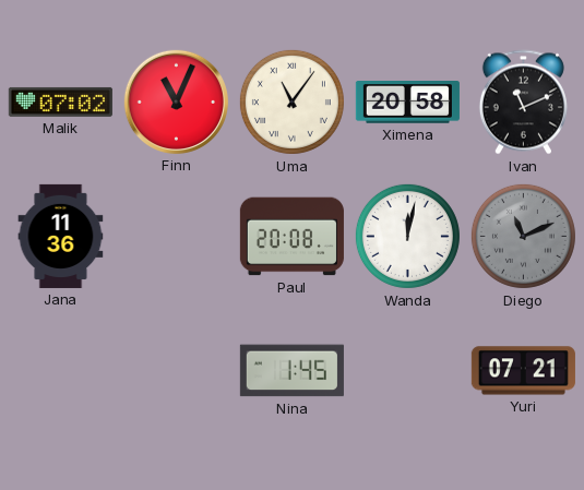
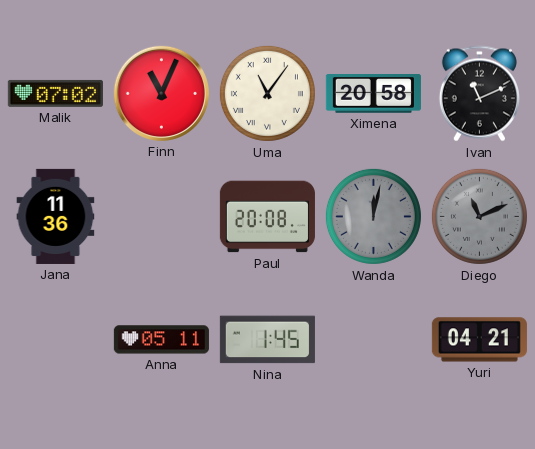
Wanda dial: white -> grey
Anna: none -> 05:11
Yuri: 07:21 -> 04:21
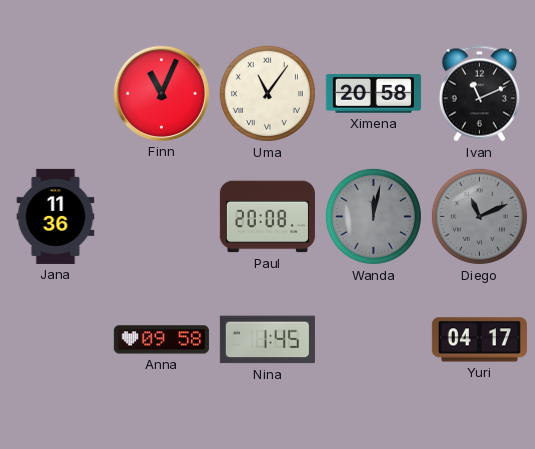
Malik: 07:02 -> none
Anna: 05:11 -> 09:58
Yuri: 04:21 -> 04:17
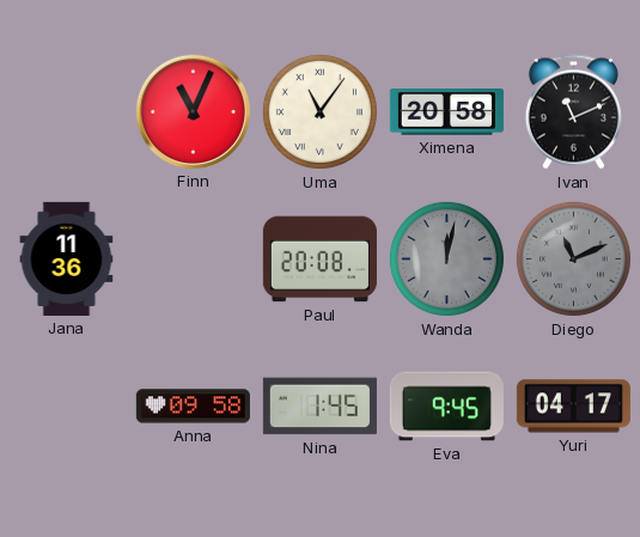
Eva: none -> 9:45
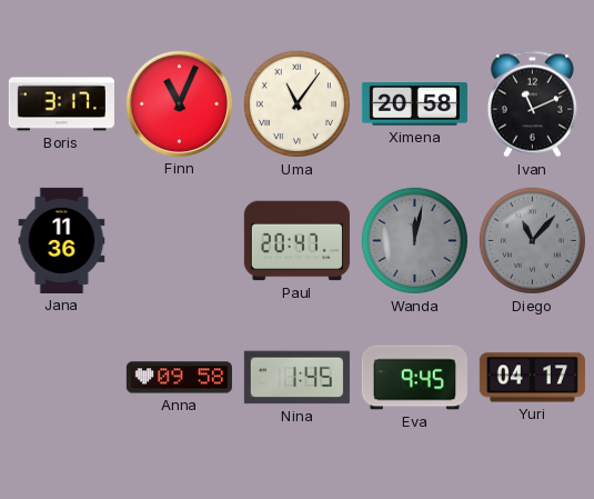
Boris: none -> 3:17
Paul: 20:08 -> 20:47
Diego: 11:11 -> 11:07
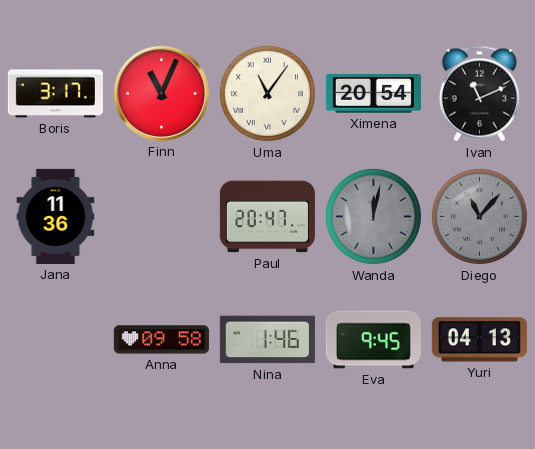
Ximena: 20:58 -> 20:54
Nina: 1:45 -> 1:46
Yuri: 04:17 -> 04:13
